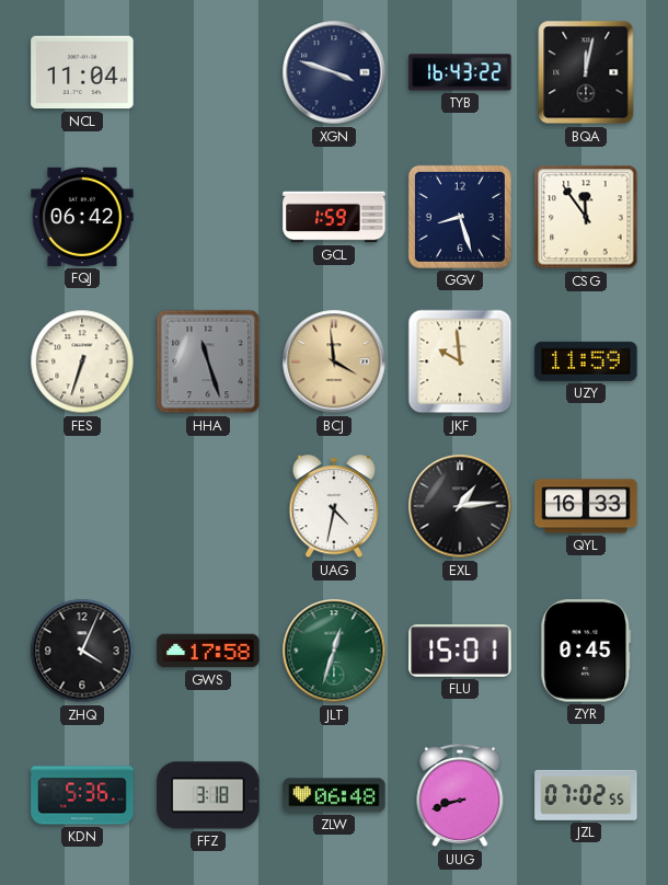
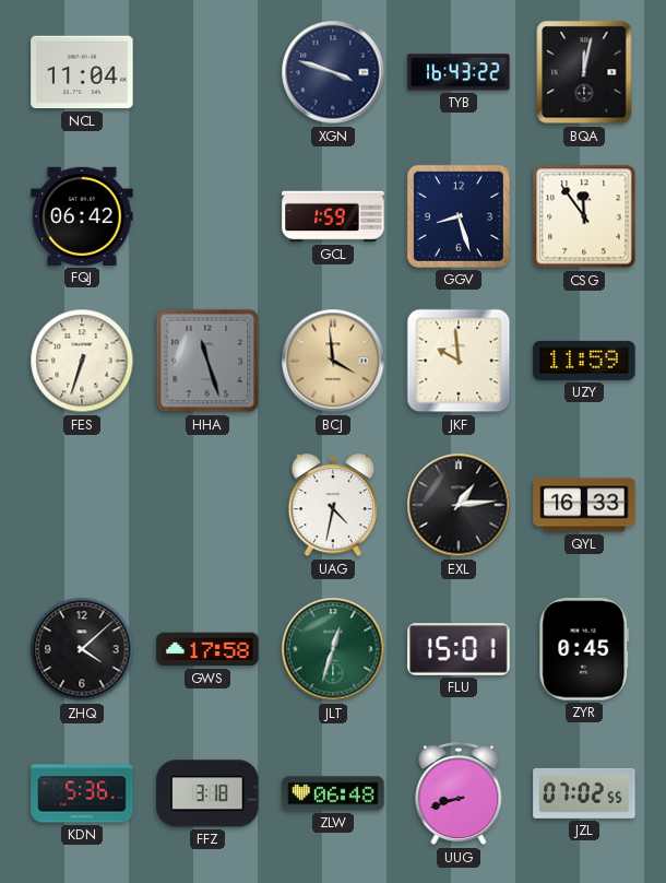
ZHQ: 4:04 -> 4:08
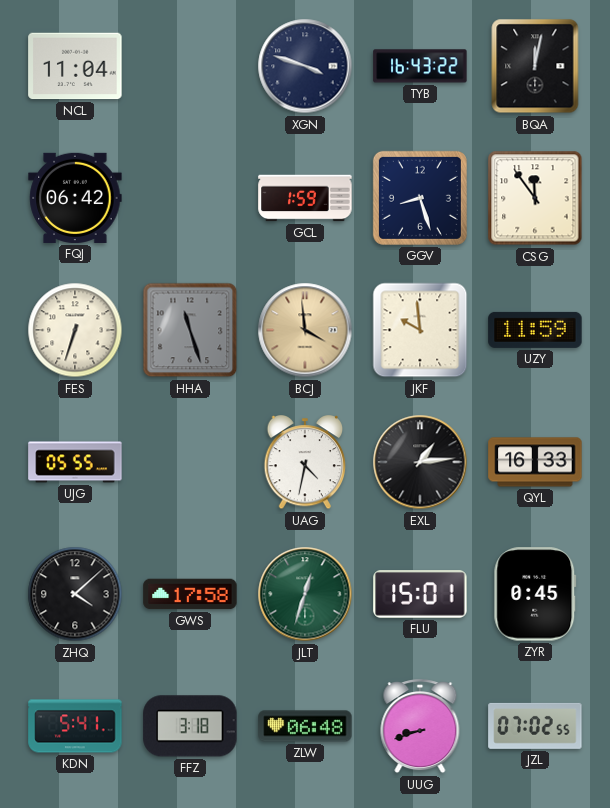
UJG: none -> 05:55
KDN: 5:36 -> 5:41
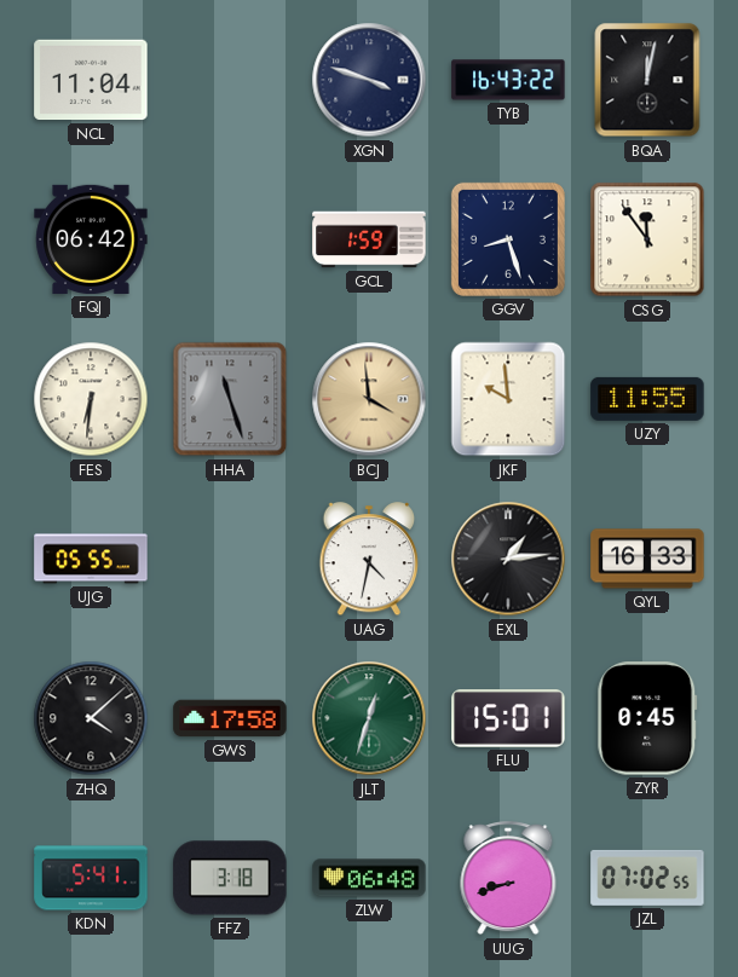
FES: 6:33 -> 6:31
UZY: 11:59 -> 11:55
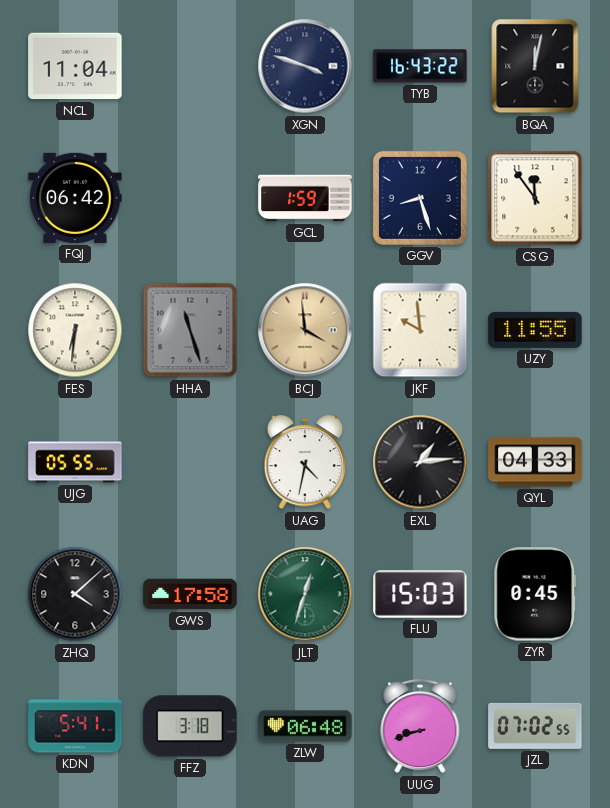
QYL: 16:33 -> 04:33
FLU: 15:01 -> 15:03
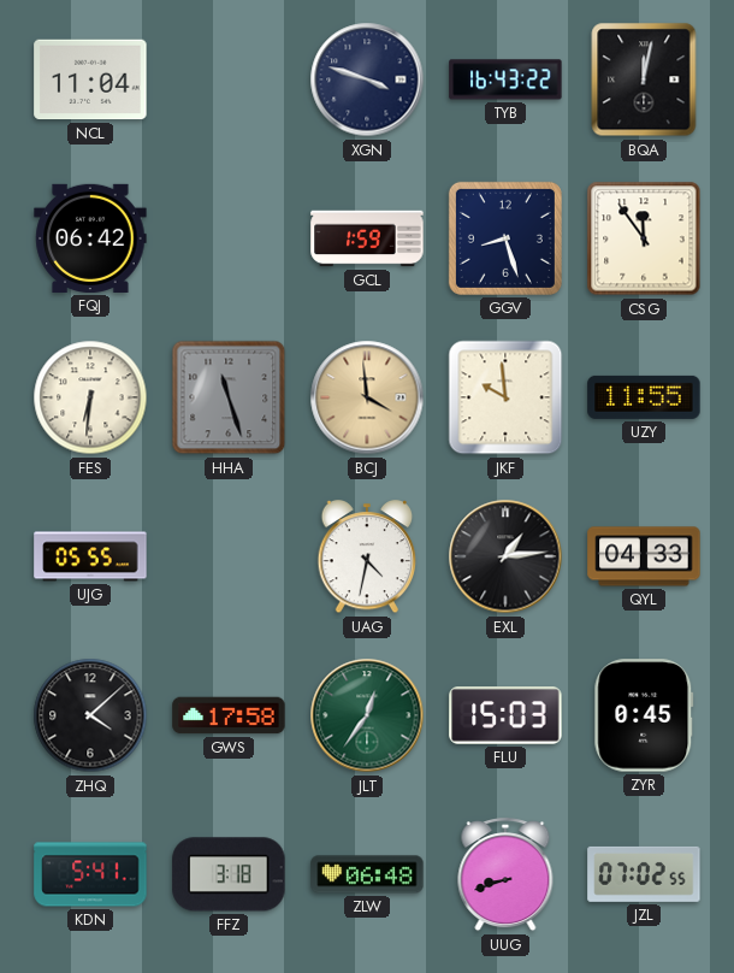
JLT: 12:33 -> 12:36
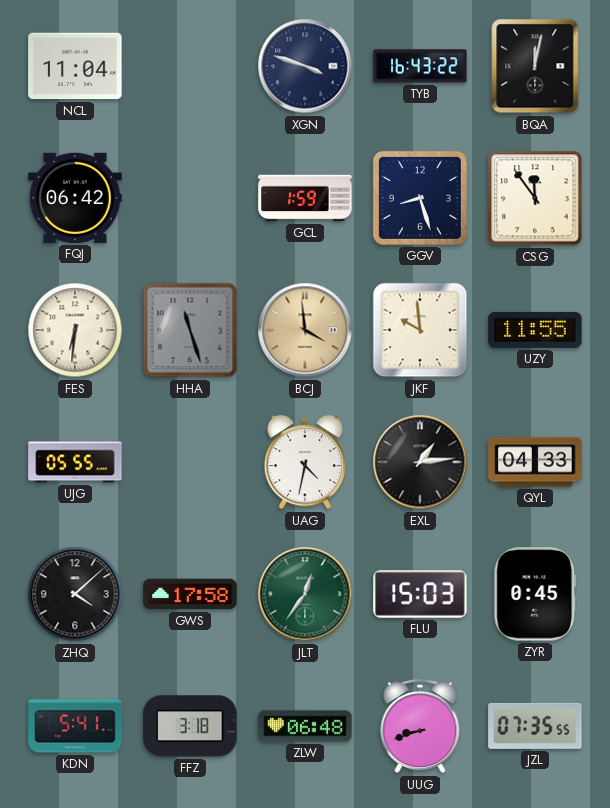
JZL: 07:02 -> 07:35
